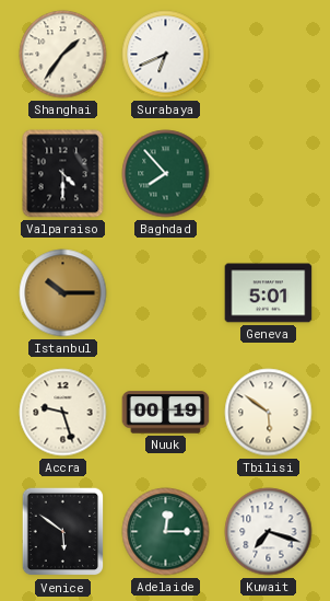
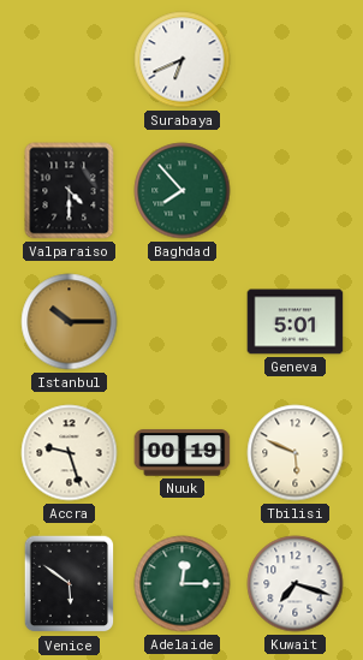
Shanghai: 1:36 -> none
Tbilisi: 5:51 -> 5:49
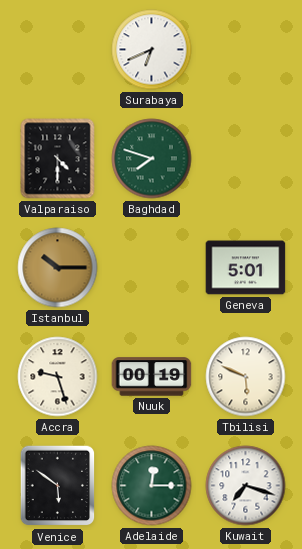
Baghdad: 7:53 -> 7:48
